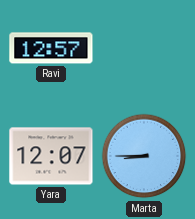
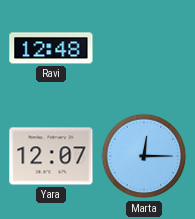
Ravi: 12:57 -> 12:48
Marta: 8:45 -> 12:15
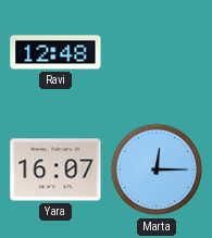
Yara: 12:07 -> 16:07
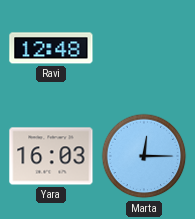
Yara: 16:07 -> 16:03
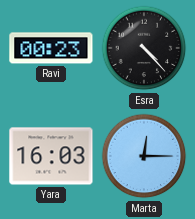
Ravi: 12:48 -> 00:23
Esra: none -> 4:23
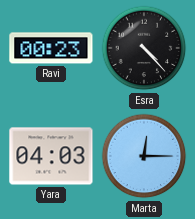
Yara: 16:03 -> 04:03
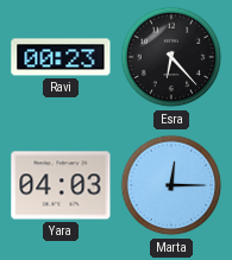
Esra: 4:23 -> 6:23
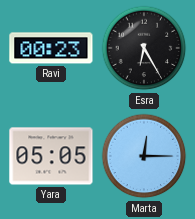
Esra: 6:23 -> 6:25
Yara: 04:03 -> 05:05
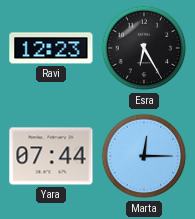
Ravi: 00:23 -> 12:23
Yara: 05:05 -> 07:44
